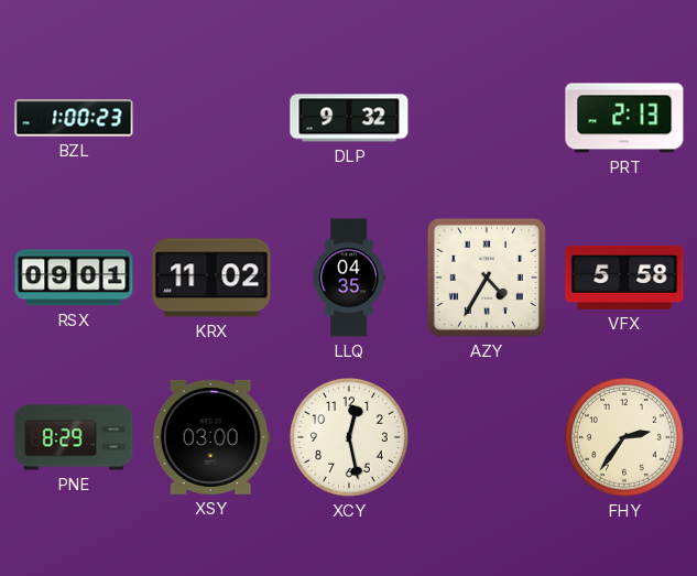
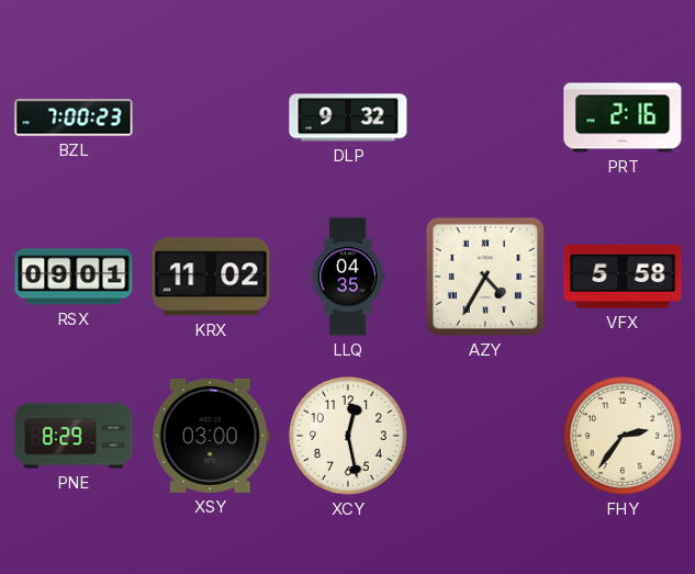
BZL: 1:00 -> 7:00
PRT: 2:13 -> 2:16
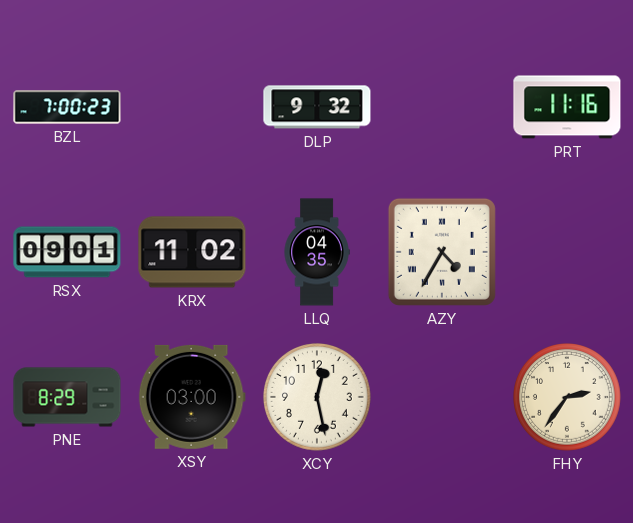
PRT: 2:16 -> 11:16
VFX: 5:58 -> none
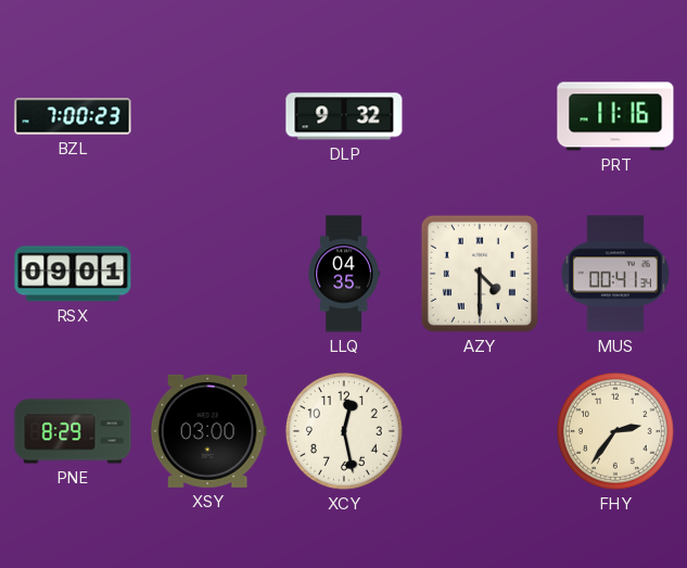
KRX: 11:02 -> none
AZY: 4:35 -> 4:30
MUS: none -> 00:41
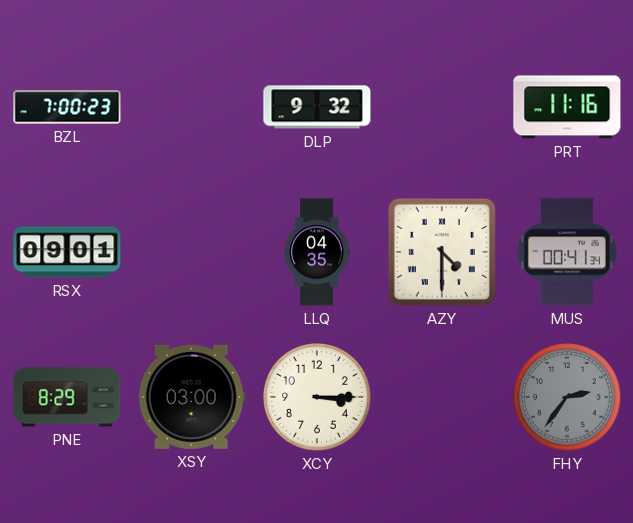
XCY: 12:28 -> 3:15
FHY dial: cream -> grey
